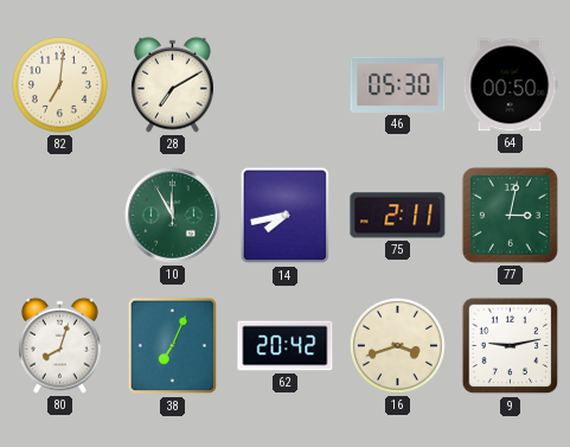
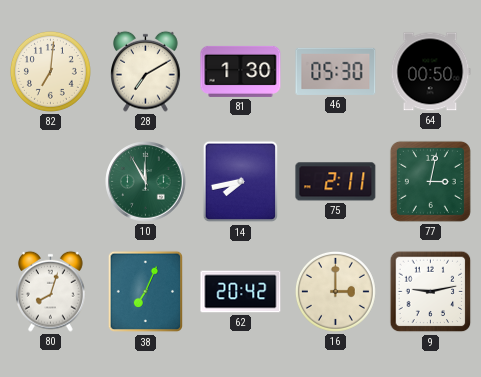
81: none -> 1:30
16: 3:42 -> 3:00
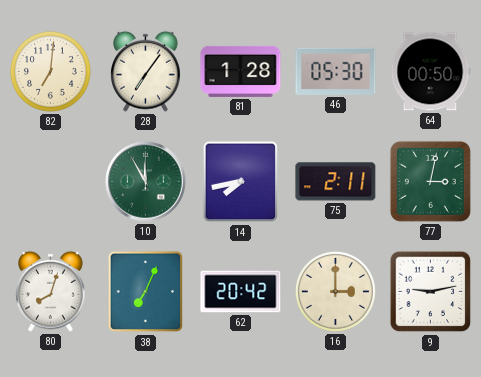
28: 7:10 -> 7:06
81: 1:30 -> 1:28
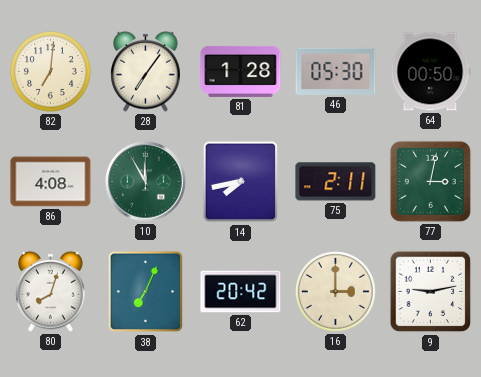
86: none -> 4:08
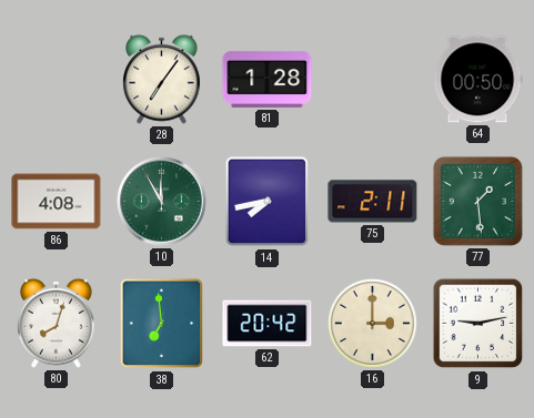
82: 7:01 -> none
46: 05:30 -> none
77: 3:02 -> 1:29
38: 7:04 -> 6:59
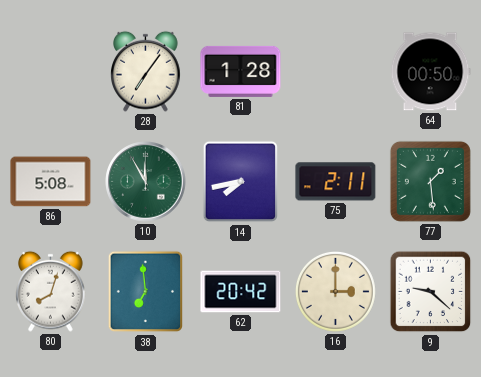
86: 4:08 -> 5:08
9: 9:13 -> 9:22
